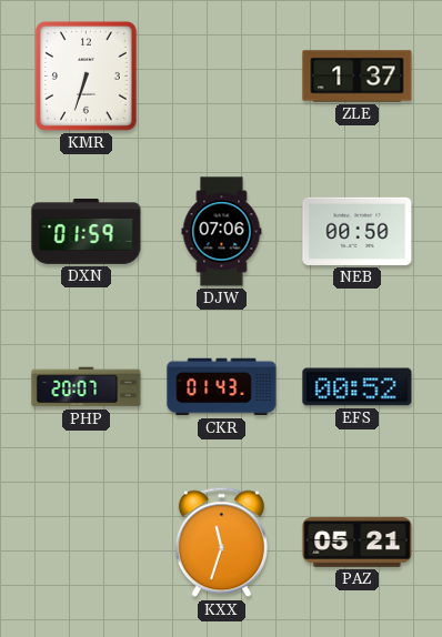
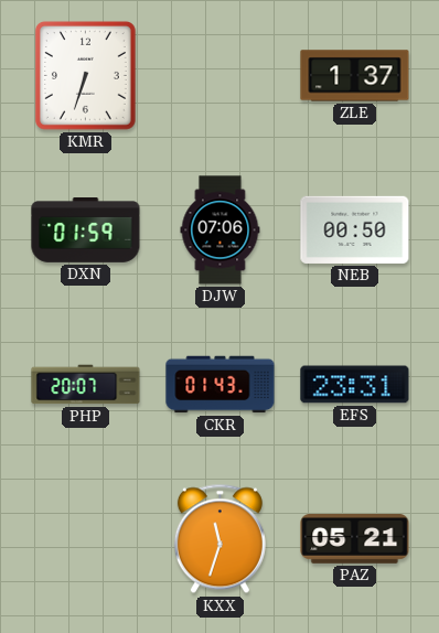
EFS: 00:52 -> 23:31
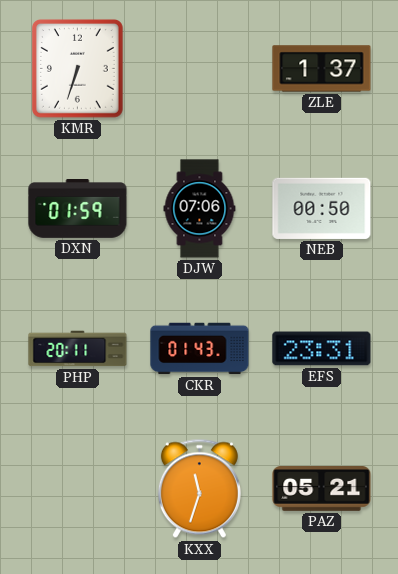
PHP: 20:07 -> 20:11
